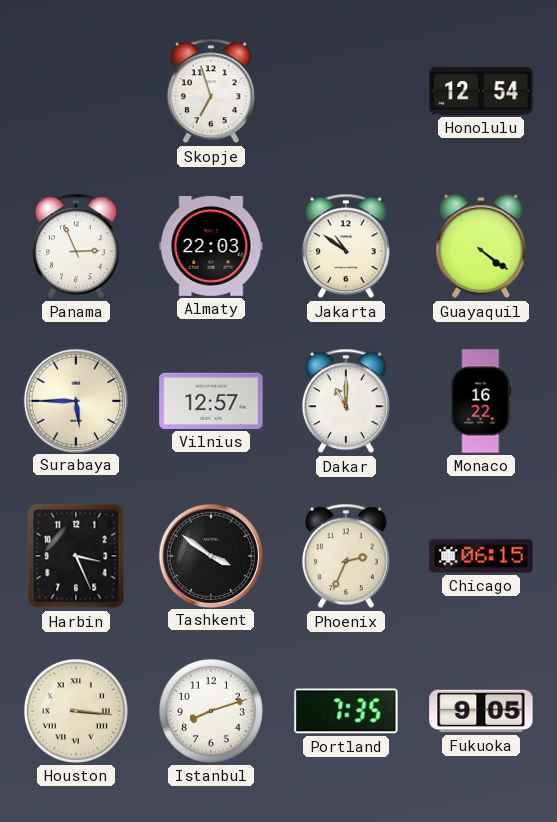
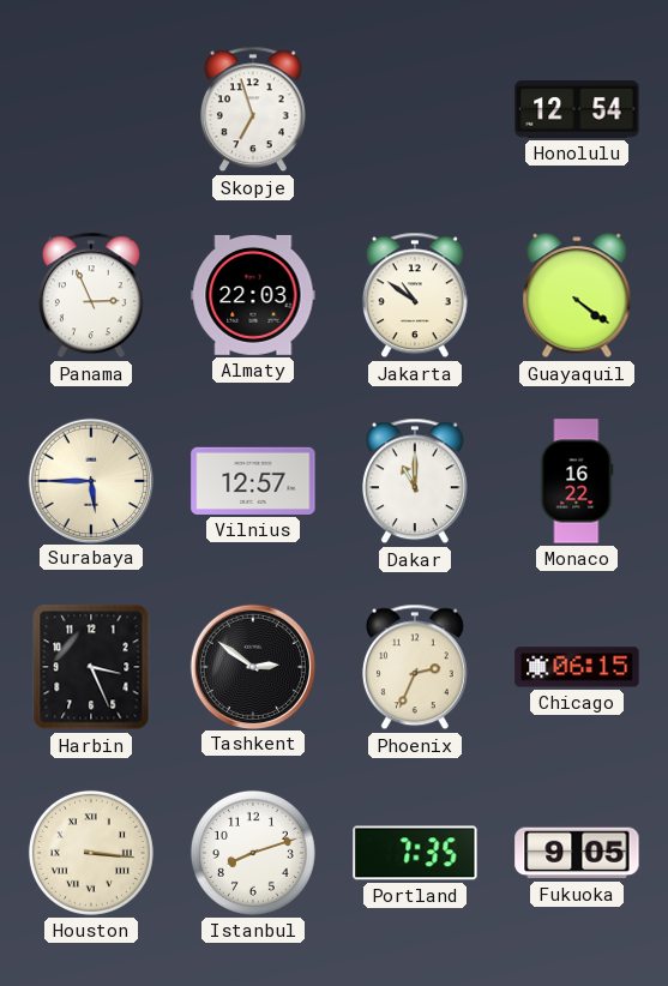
Tashkent: 3:51 -> 2:51
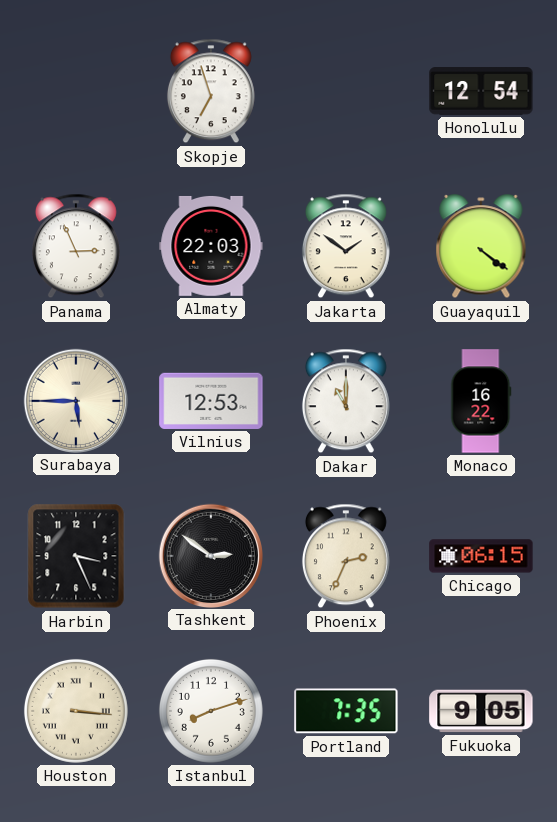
Jakarta: 10:51 -> 1:51
Vilnius: 12:57 -> 12:53
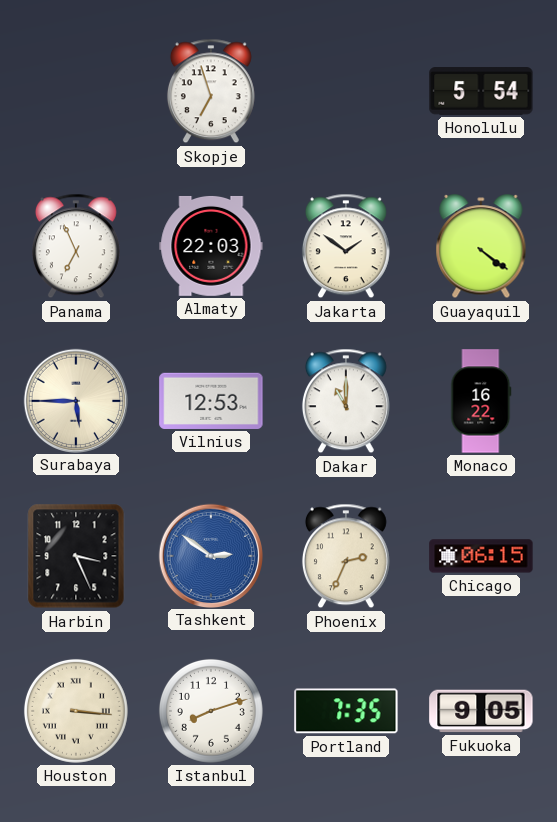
Honolulu: 12:54 -> 5:54
Panama: 2:56 -> 6:56
Tashkent dial: black -> blue
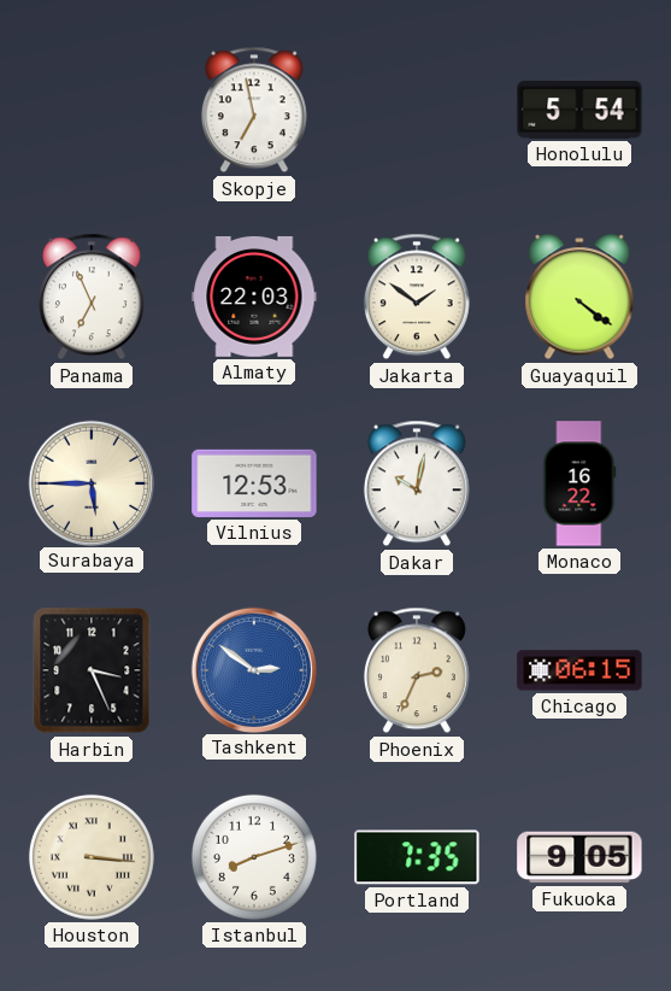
Skopje: 6:57 -> 6:58
Dakar: 11:00 -> 10:02
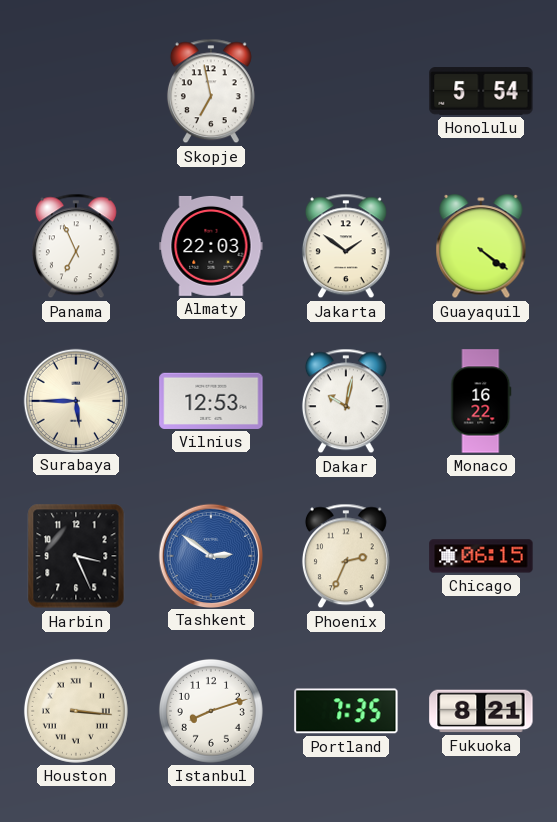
Fukuoka: 9:05 -> 8:21
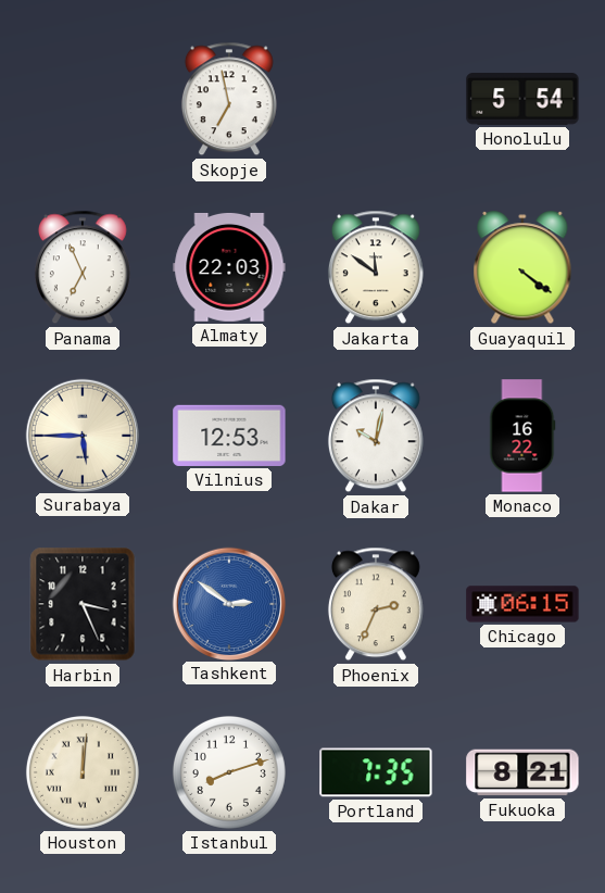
Jakarta: 1:51 -> 11:51
Houston: 3:16 -> 12:01
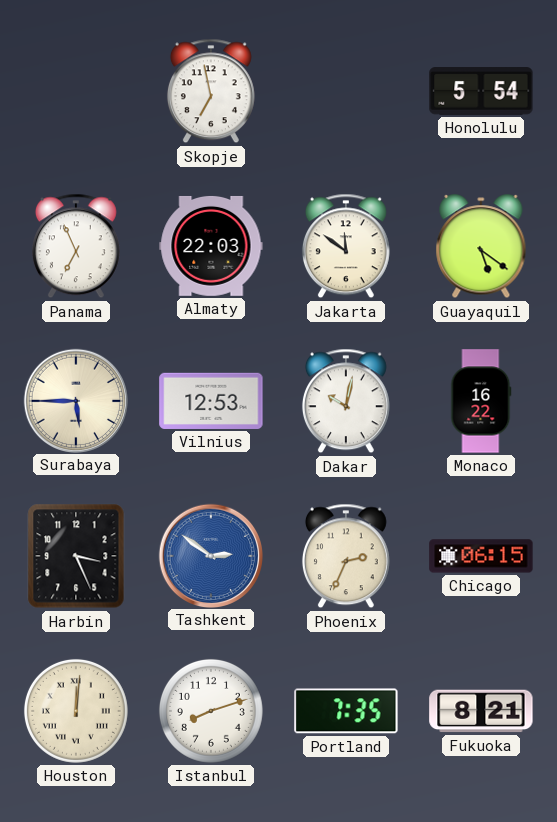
Guayaquil: 4:21 -> 5:21
